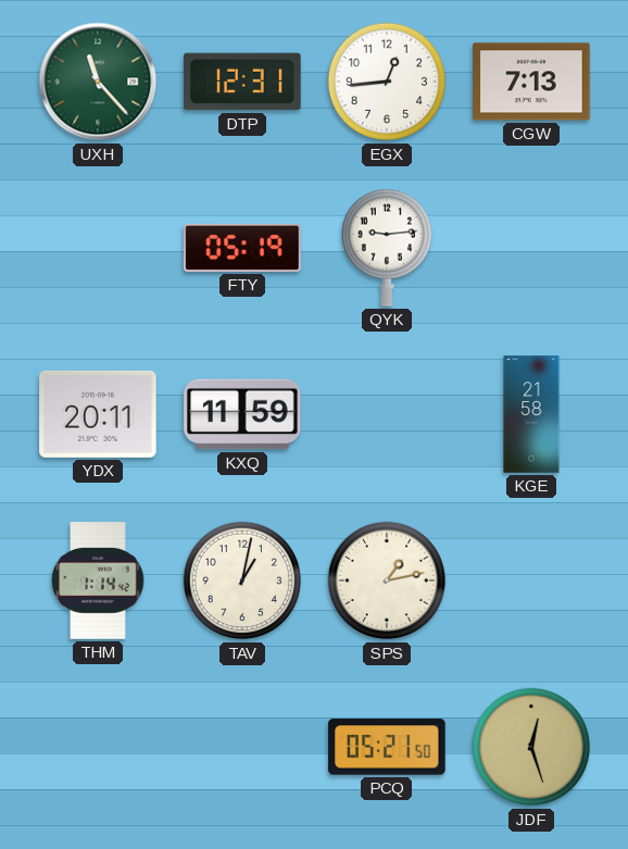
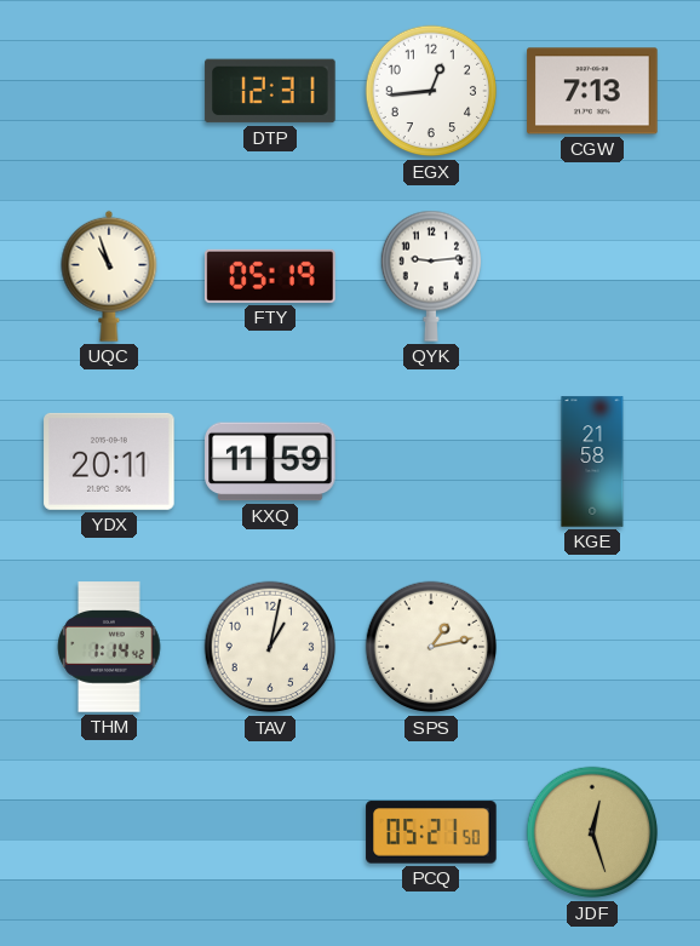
UXH: 11:23 -> none
UQC: none -> 10:57
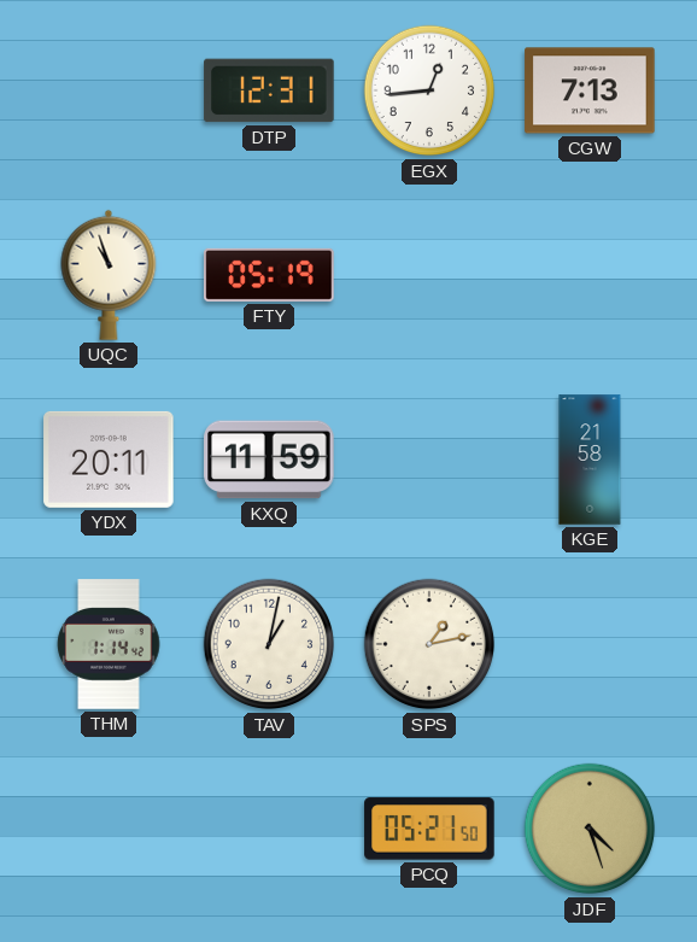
QYK: 9:14 -> none
JDF: 12:27 -> 4:27
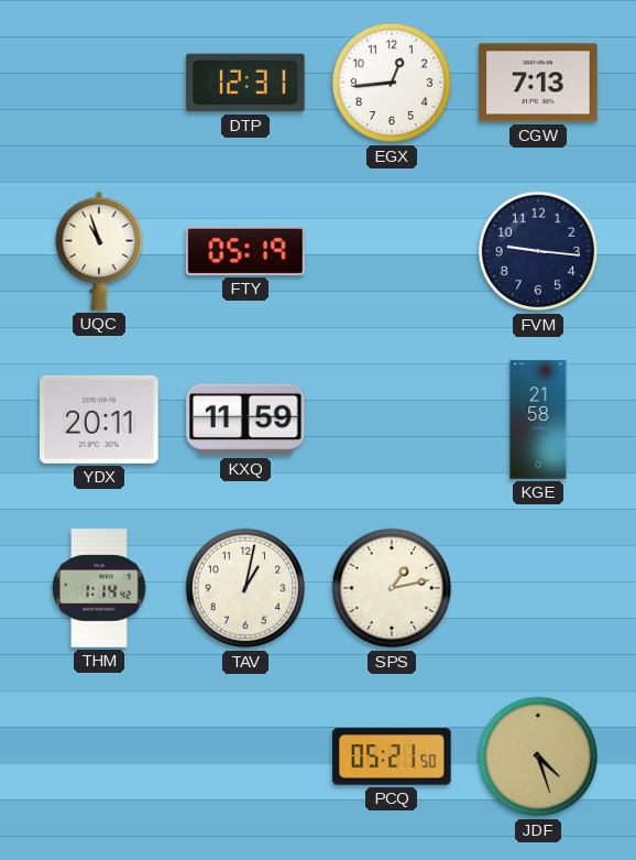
FVM: none -> 9:16
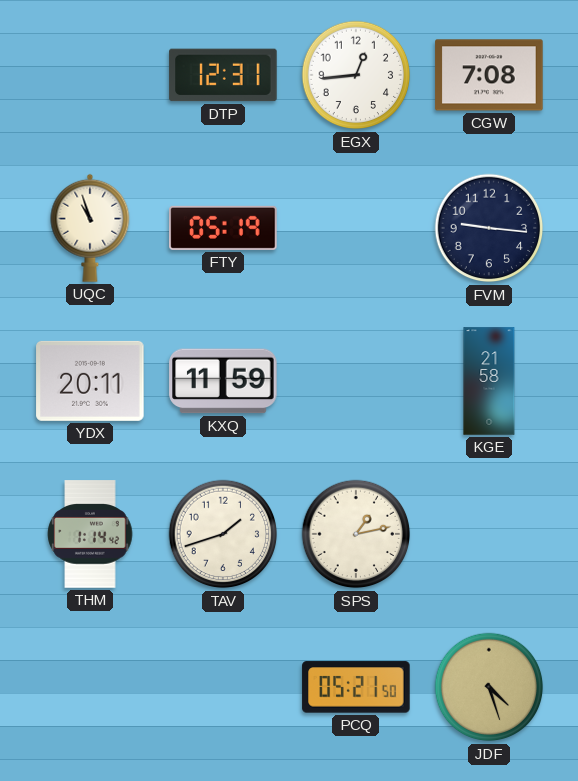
CGW: 7:13 -> 7:08
TAV: 1:02 -> 1:42
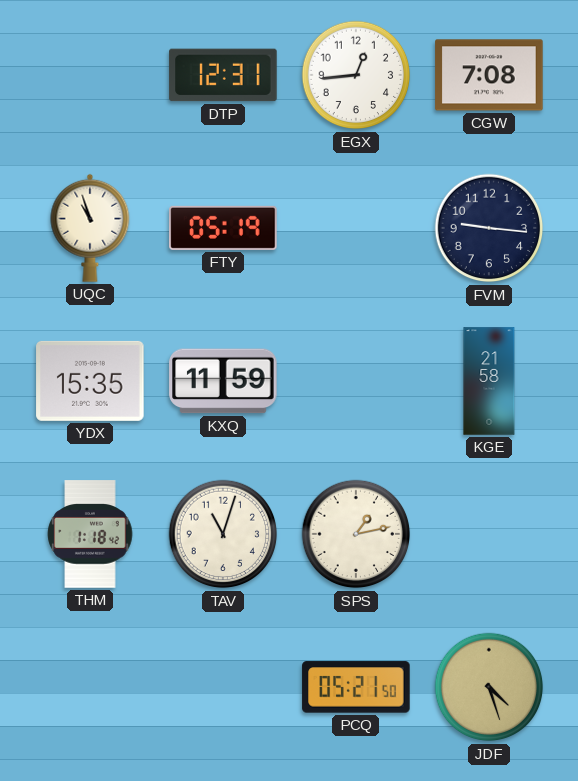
YDX: 20:11 -> 15:35
THM: 1:14 -> 1:18
TAV: 1:42 -> 11:03
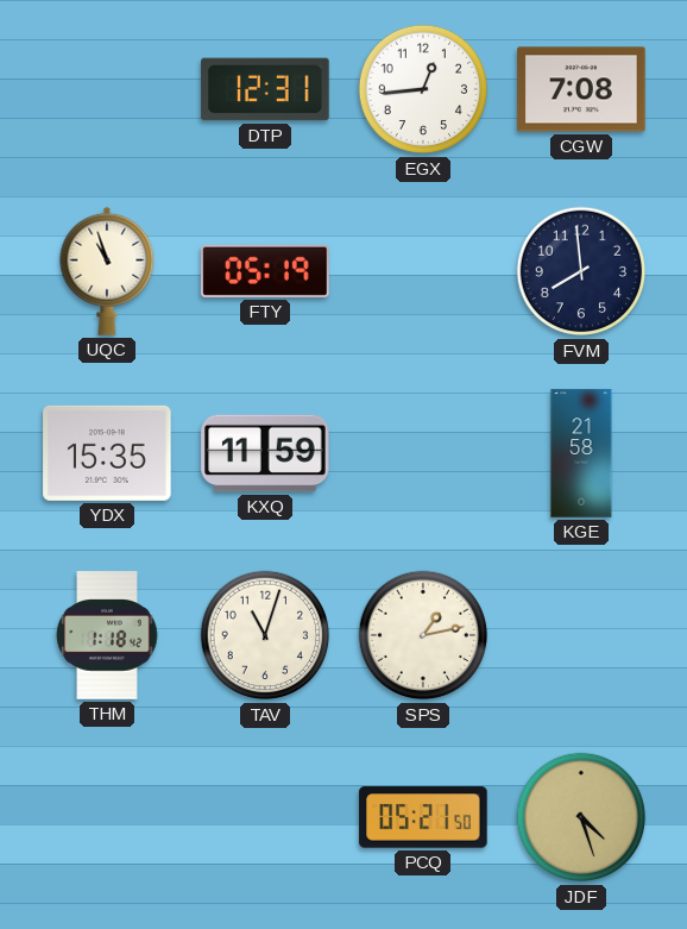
FVM: 9:16 -> 7:59
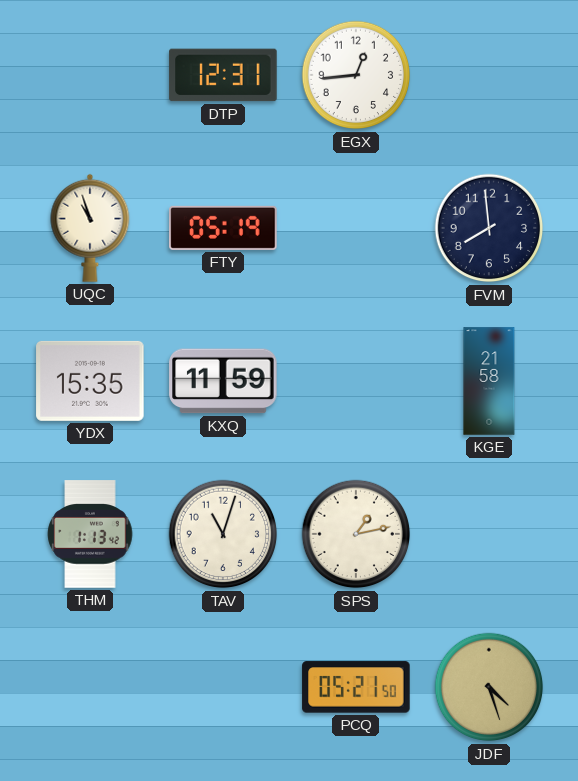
CGW: 7:08 -> none
THM: 1:18 -> 1:13
